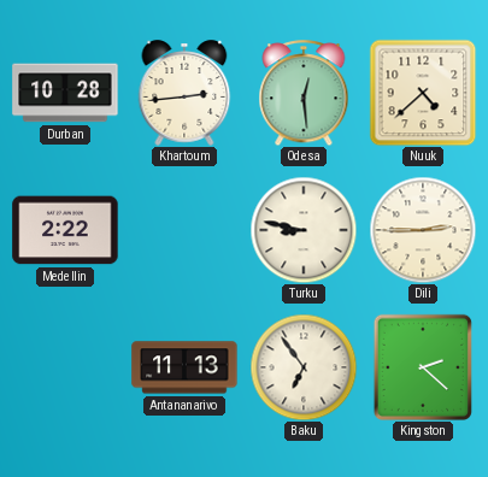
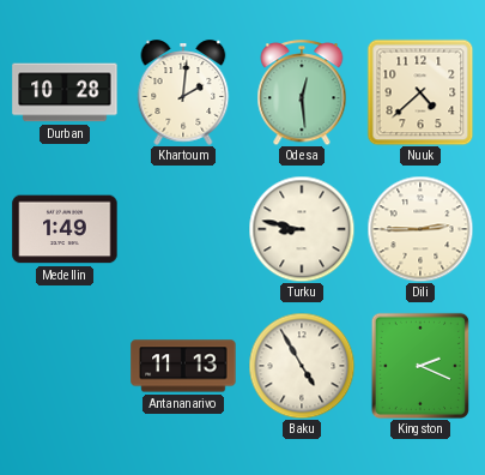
Khartoum: 2:44 -> 2:01
Medellin: 2:22 -> 1:49
Baku: 6:54 -> 4:55
Kingston: 2:22 -> 2:19
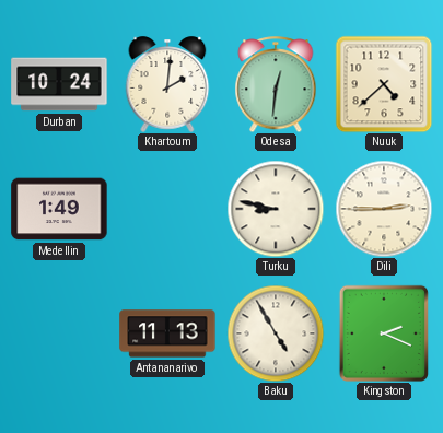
Durban: 10:28 -> 10:24
Odesa: 12:29 -> 12:31
